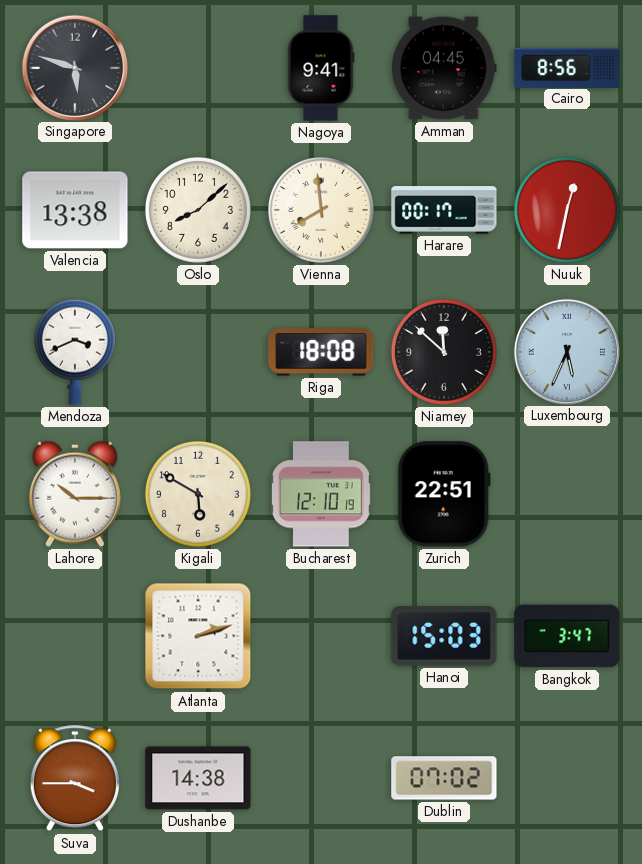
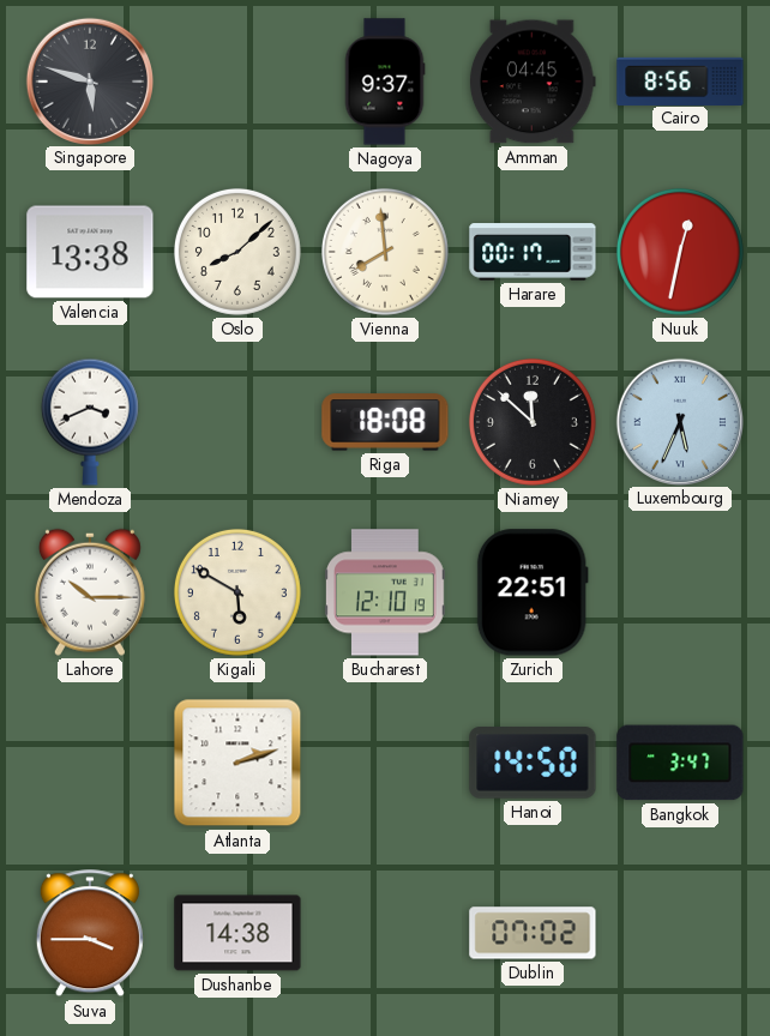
Nagoya: 9:41 -> 9:37
Hanoi: 15:03 -> 14:50
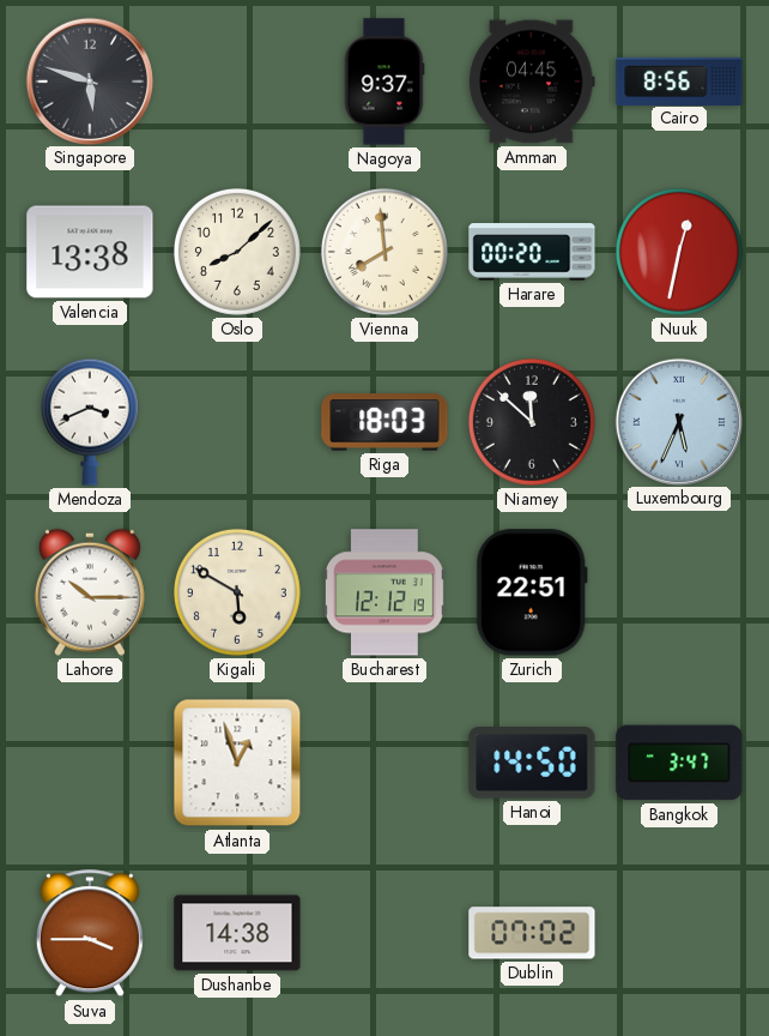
Harare: 00:17 -> 00:20
Riga: 18:08 -> 18:03
Bucharest: 12:10 -> 12:12
Atlanta: 2:12 -> 12:57
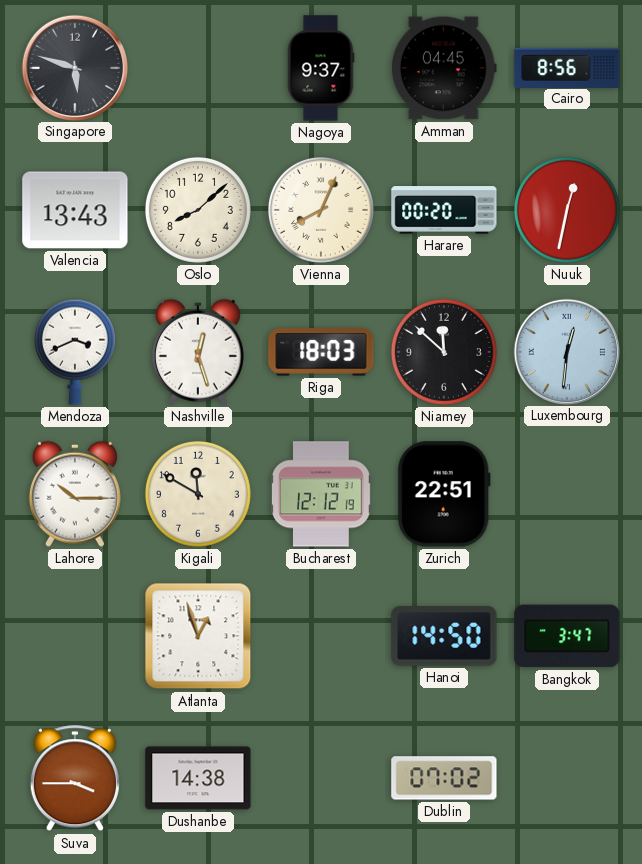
Valencia: 13:38 -> 13:43
Vienna: 7:59 -> 8:04
Nashville: none -> 12:27
Luxembourg: 5:34 -> 12:31
Kigali: 5:50 -> 11:50
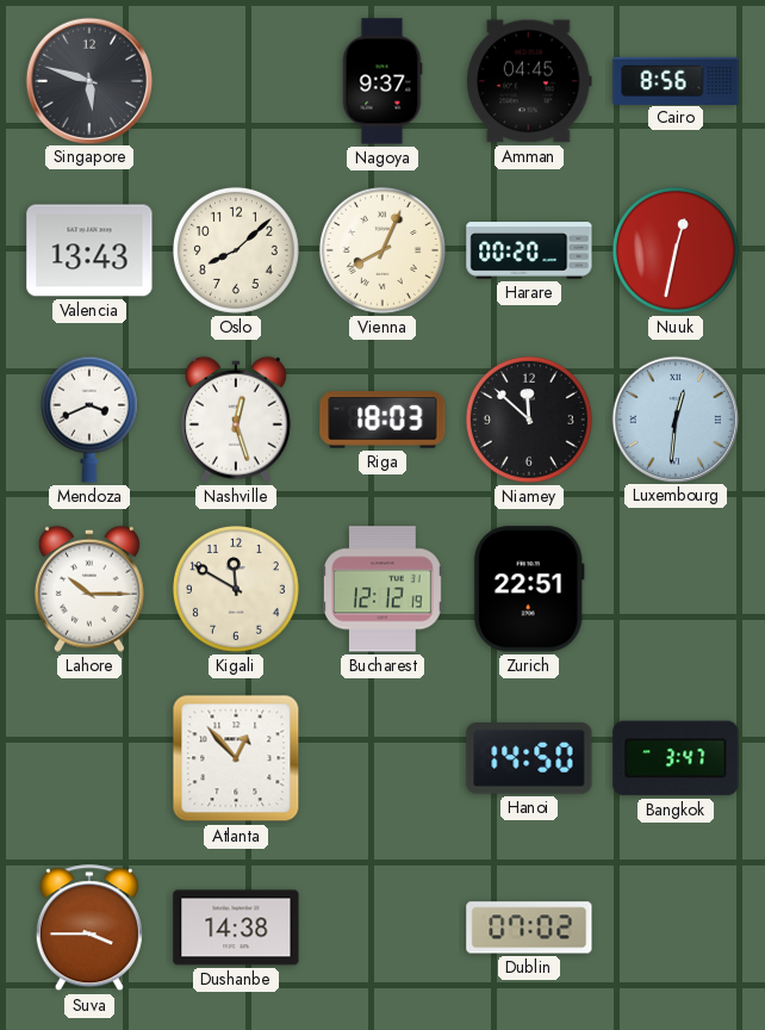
Atlanta: 12:57 -> 12:53
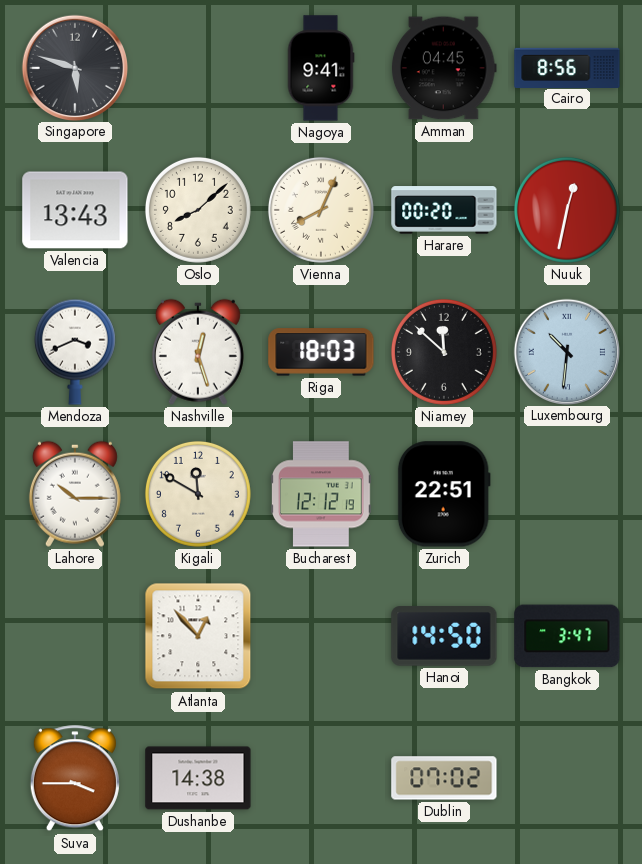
Nagoya: 9:37 -> 9:41
Luxembourg: 12:31 -> 10:31
